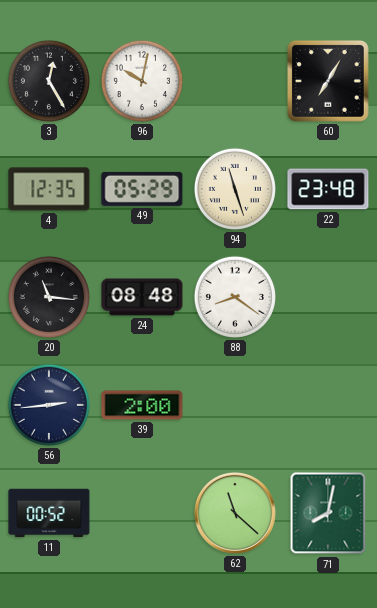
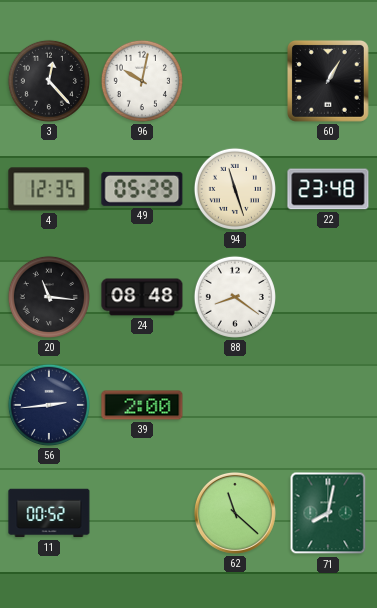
3: 12:25 -> 12:23
60: 7:05 -> 1:05
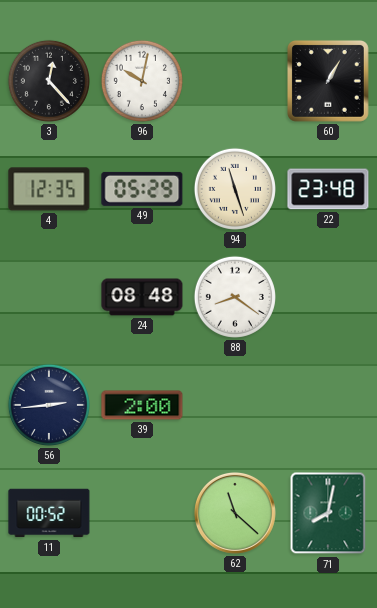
20: 11:16 -> none
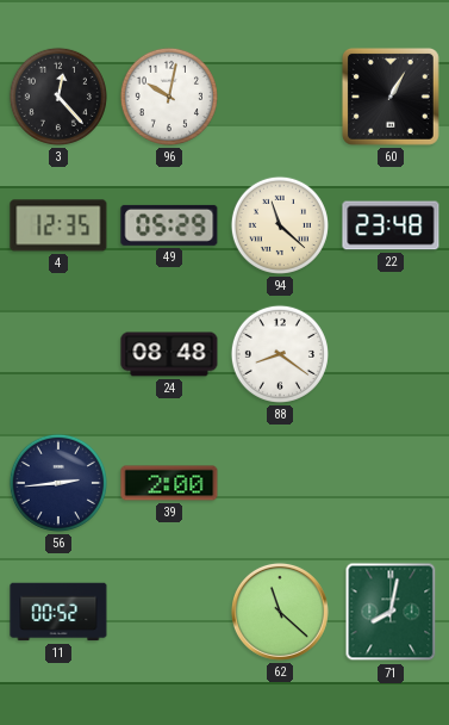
94: 11:27 -> 11:22
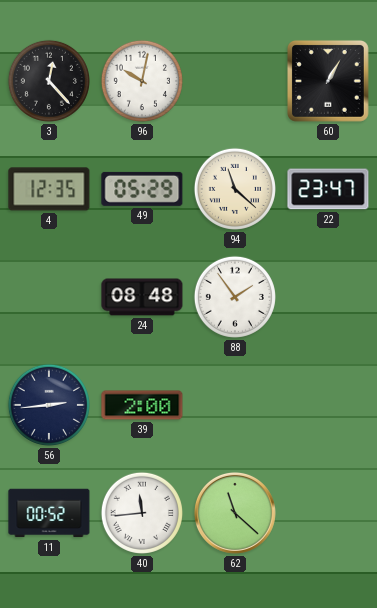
22: 23:48 -> 23:47
88: 8:21 -> 1:54
40: none -> 11:44
71: 8:02 -> none
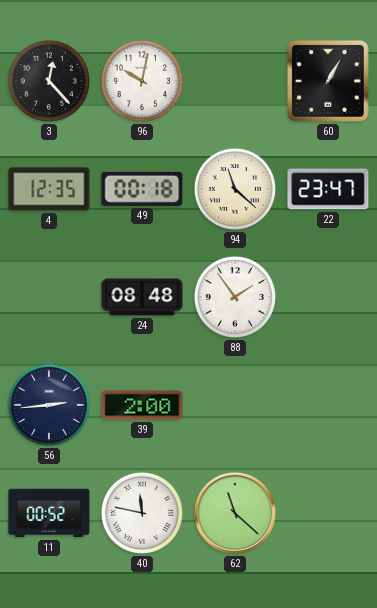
49: 05:29 -> 00:18
40: 11:44 -> 11:47
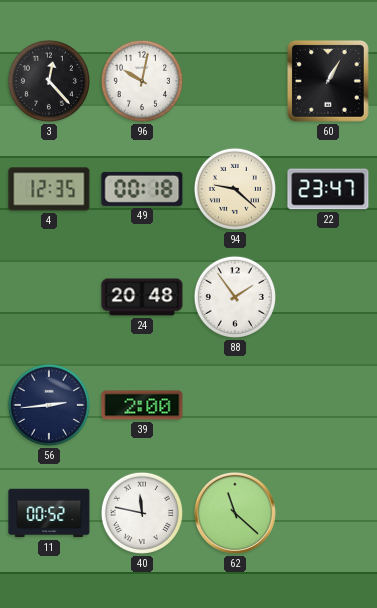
94: 11:22 -> 9:22
24: 08:48 -> 20:48
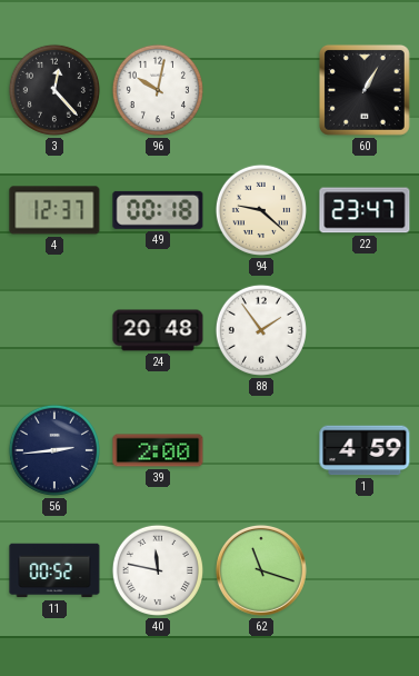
4: 12:35 -> 12:37
1: none -> 4:59
62: 11:22 -> 11:18
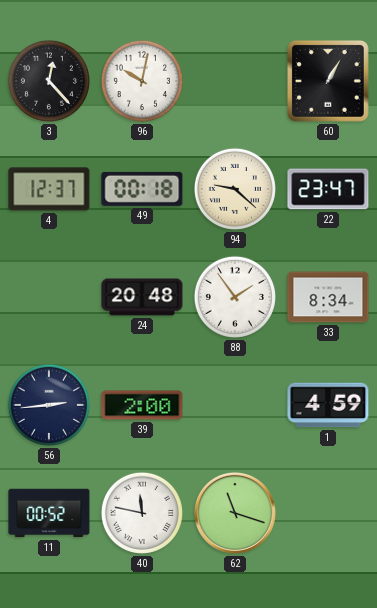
33: none -> 8:34
